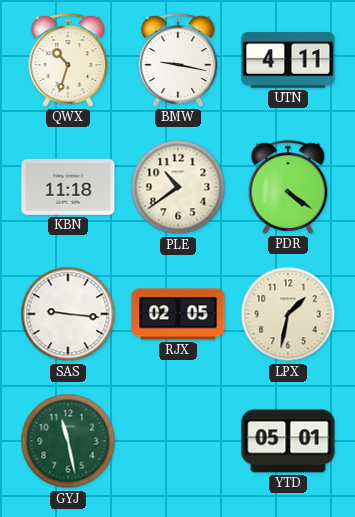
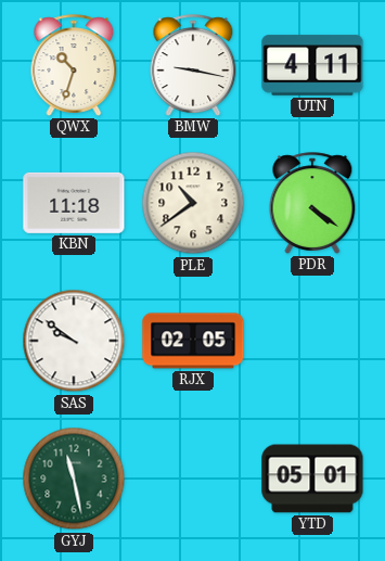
SAS: 9:16 -> 9:51
LPX: 1:32 -> none
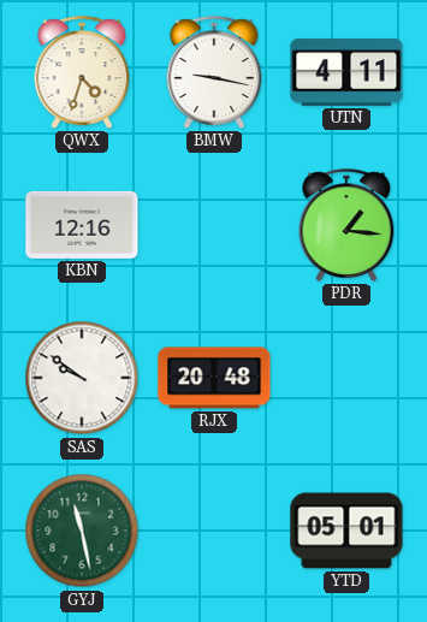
QWX: 10:33 -> 4:33
KBN: 11:18 -> 12:16
PLE: 10:39 -> none
PDR: 4:21 -> 1:16
RJX: 02:05 -> 20:48
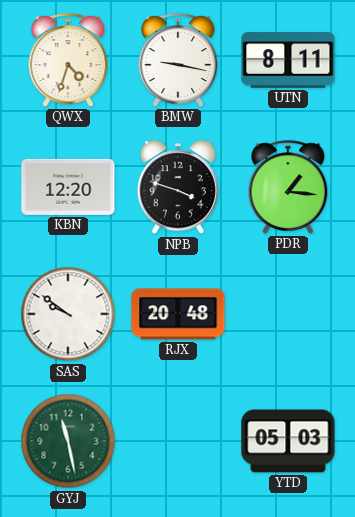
UTN: 4:11 -> 8:11
KBN: 12:16 -> 12:20
NPB: none -> 3:48
YTD: 05:01 -> 05:03
